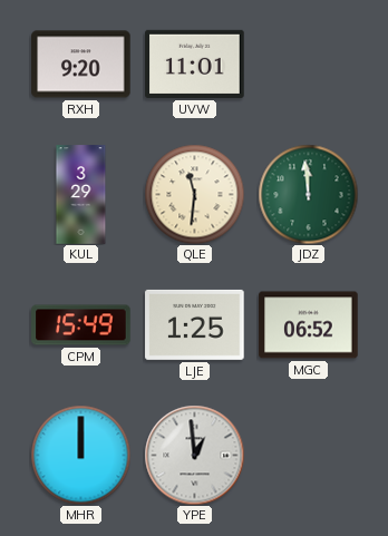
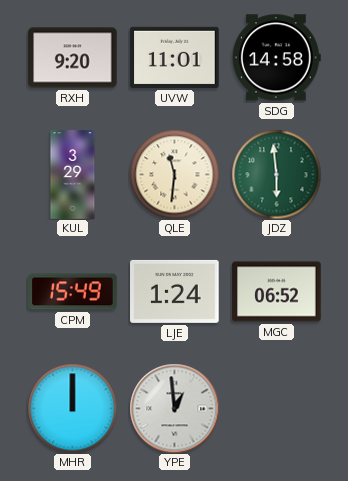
SDG: none -> 14:58
JDZ: 11:59 -> 5:59
LJE: 1:25 -> 1:24
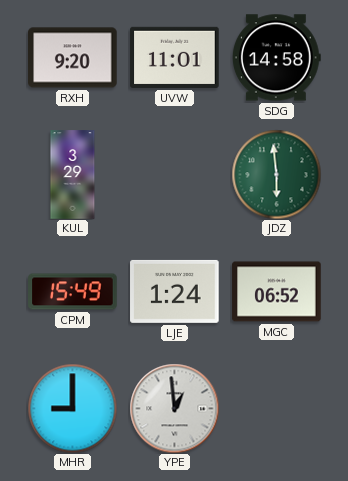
QLE: 11:31 -> none
MHR: 12:00 -> 9:00
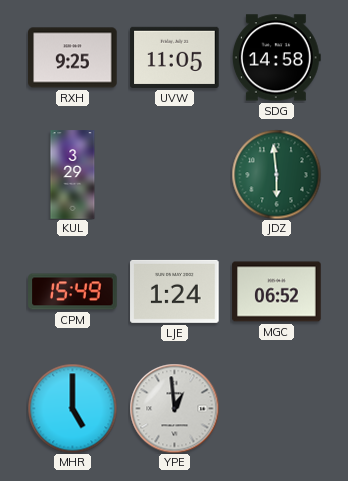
RXH: 9:20 -> 9:25
UVW: 11:01 -> 11:05
MHR: 9:00 -> 5:00
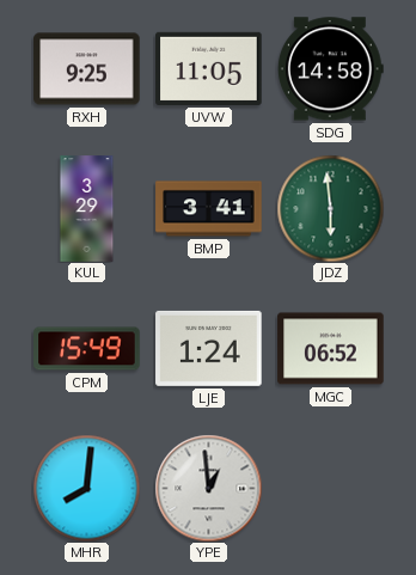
BMP: none -> 3:41
MHR: 5:00 -> 8:01
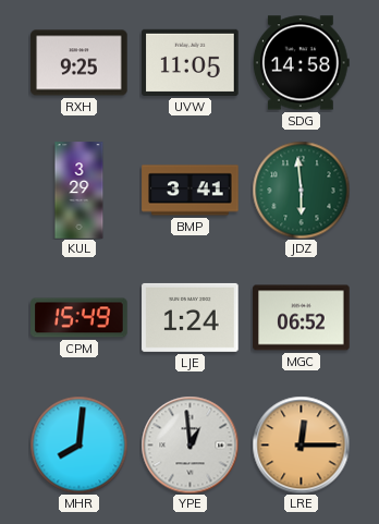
LRE: none -> 12:15
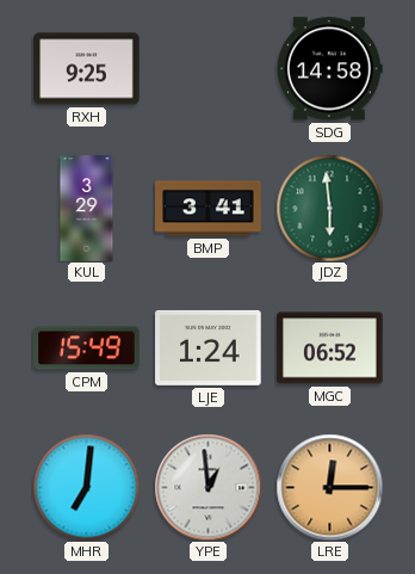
UVW: 11:05 -> none
MHR: 8:01 -> 7:01
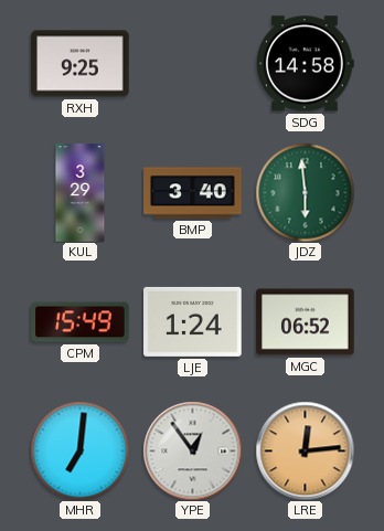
BMP: 3:41 -> 3:40
YPE: 12:59 -> 12:54
LRE: 12:15 -> 12:14
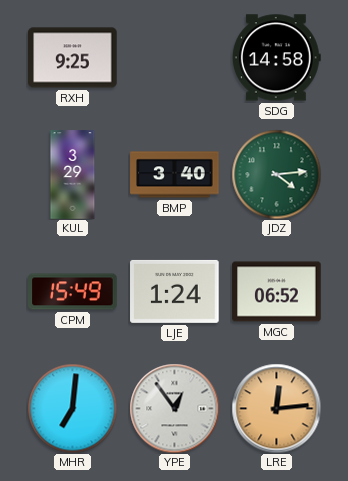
JDZ: 5:59 -> 4:14
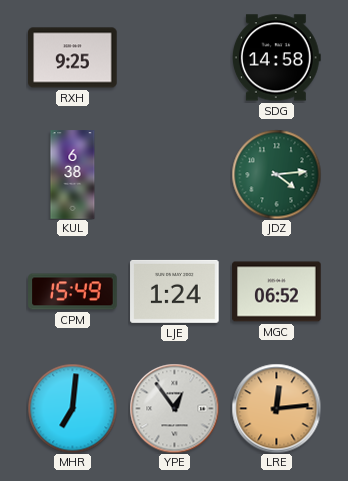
KUL: 3:29 -> 6:38
BMP: 3:40 -> none
